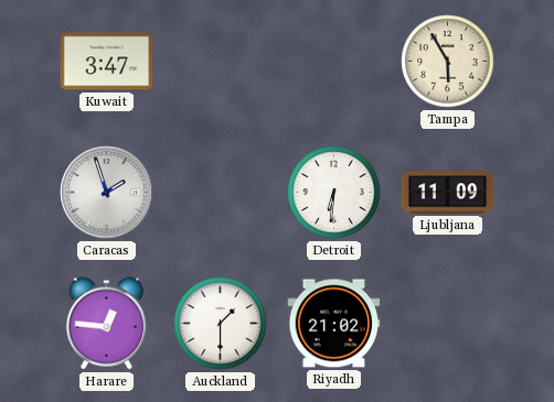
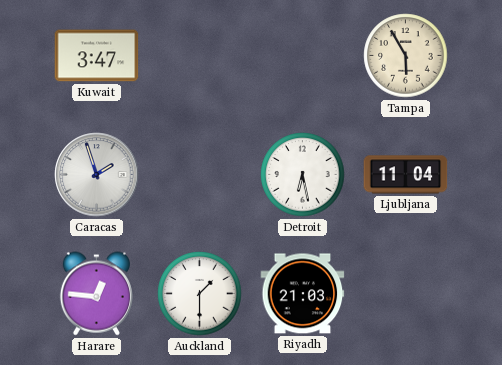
Detroit: 6:31 -> 6:28
Ljubljana: 11:09 -> 11:04
Riyadh: 21:02 -> 21:03
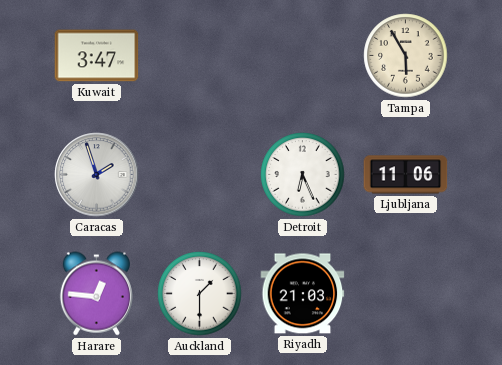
Detroit: 6:28 -> 6:26
Ljubljana: 11:04 -> 11:06
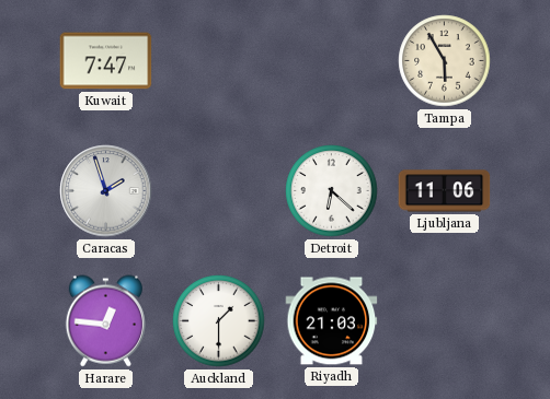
Kuwait: 3:47 -> 7:47
Detroit: 6:26 -> 6:22
